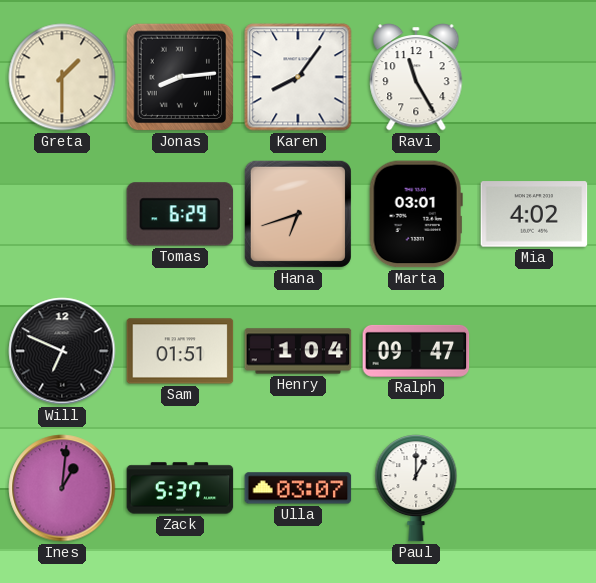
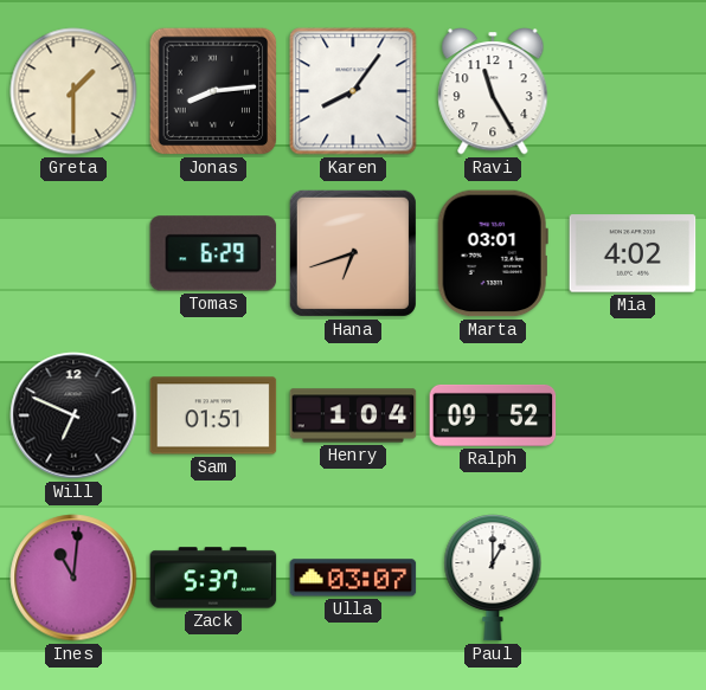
Ralph: 09:47 -> 09:52
Ines: 1:01 -> 11:01
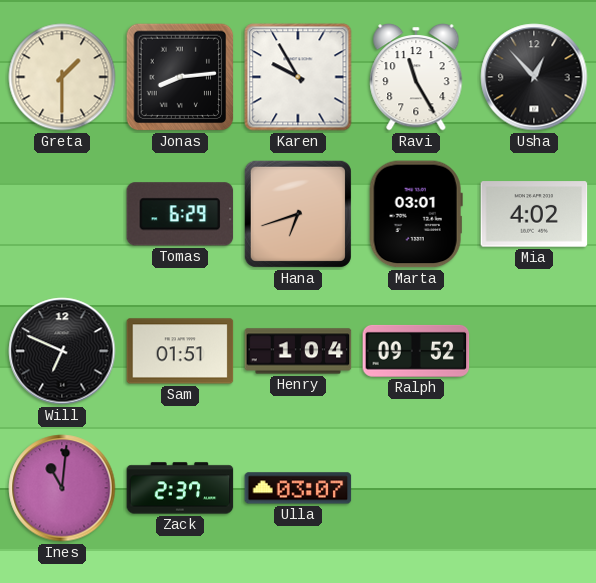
Karen: 8:06 -> 9:55
Usha: none -> 12:53
Zack: 5:37 -> 2:37
Paul: 1:00 -> none
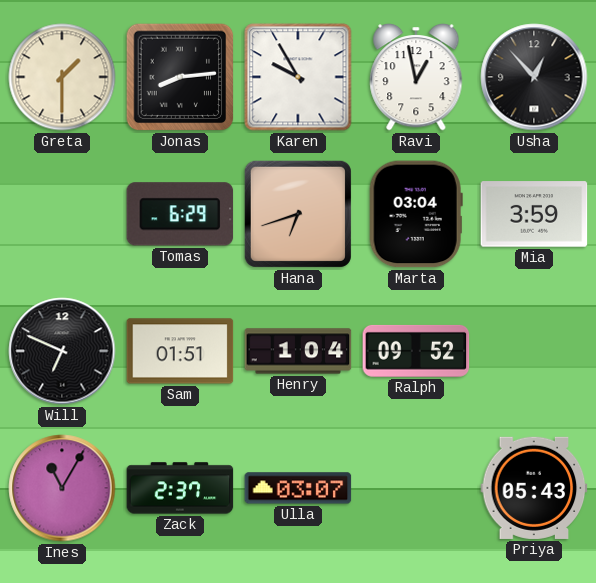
Ravi: 11:25 -> 12:58
Marta: 03:01 -> 03:04
Mia: 4:02 -> 3:59
Ines: 11:01 -> 11:05
Priya: none -> 05:43
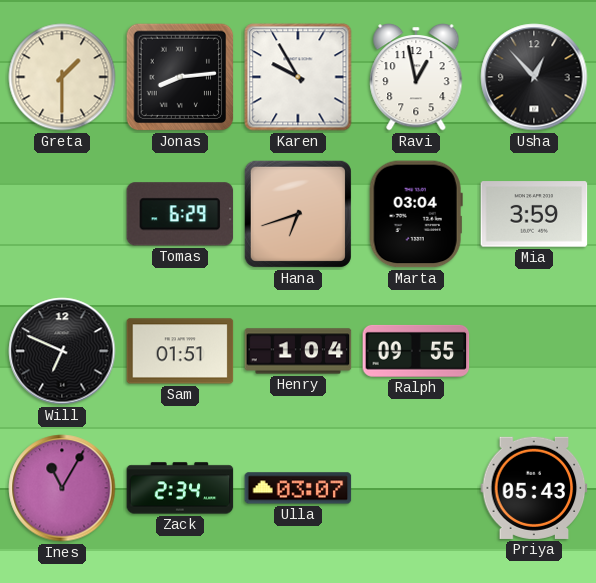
Ralph: 09:52 -> 09:55
Zack: 2:37 -> 2:34
